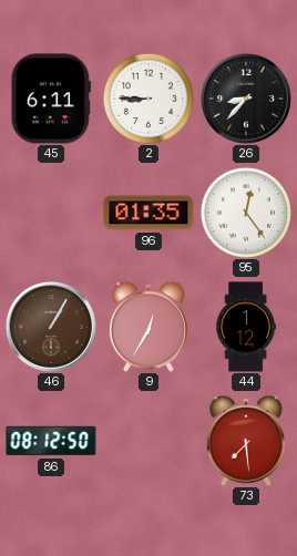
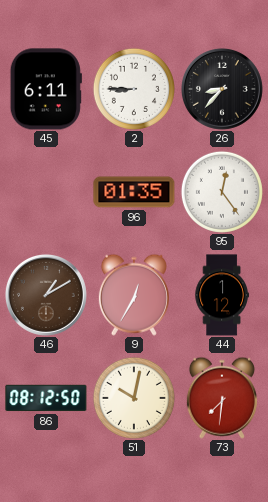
46: 1:05 -> 1:10
51: none -> 10:02
73: 7:29 -> 7:31
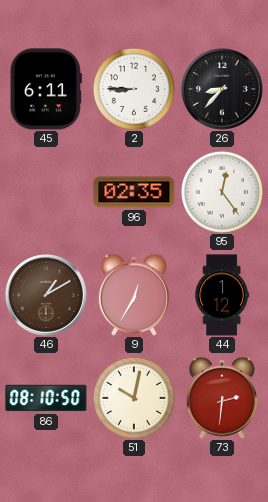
96: 01:35 -> 02:35
86: 08:12 -> 08:10
73: 7:31 -> 2:31
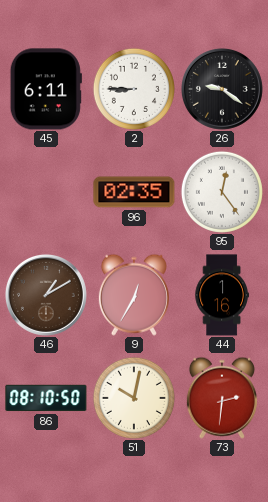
26: 8:37 -> 9:21
44: 1:12 -> 1:16
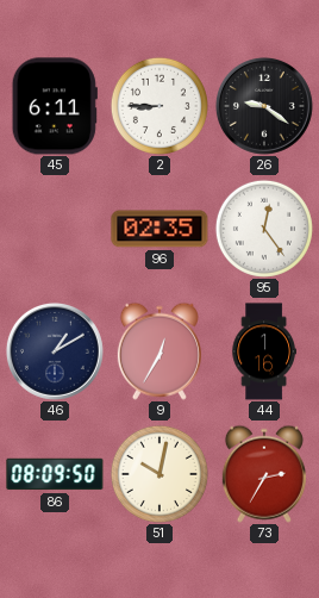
46 dial: brown -> navy
86: 08:10 -> 08:09
73: 2:31 -> 2:35
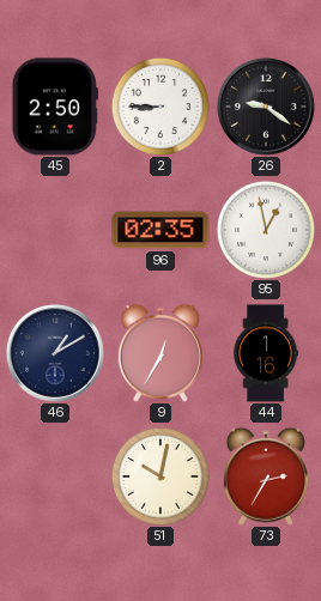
45: 6:11 -> 2:50
95: 12:24 -> 12:58
86: 08:09 -> none
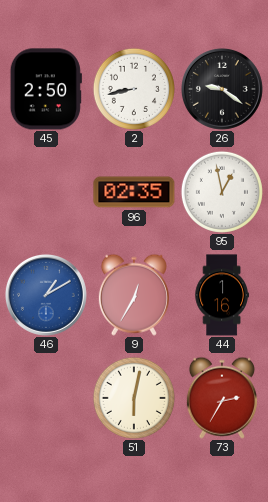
2: 8:45 -> 8:43
46 dial: navy -> blue
51: 10:02 -> 6:02
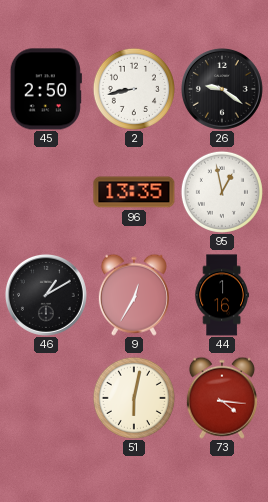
96: 02:35 -> 13:35
46 dial: blue -> black
73: 2:35 -> 4:16
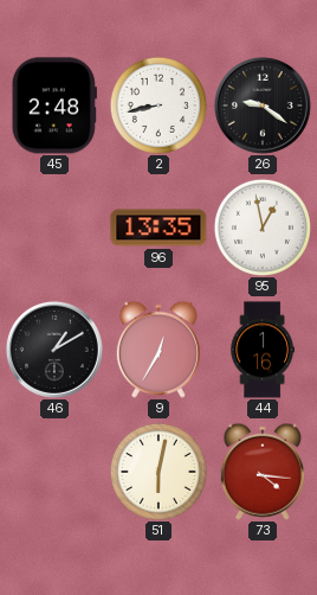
45: 2:50 -> 2:48
